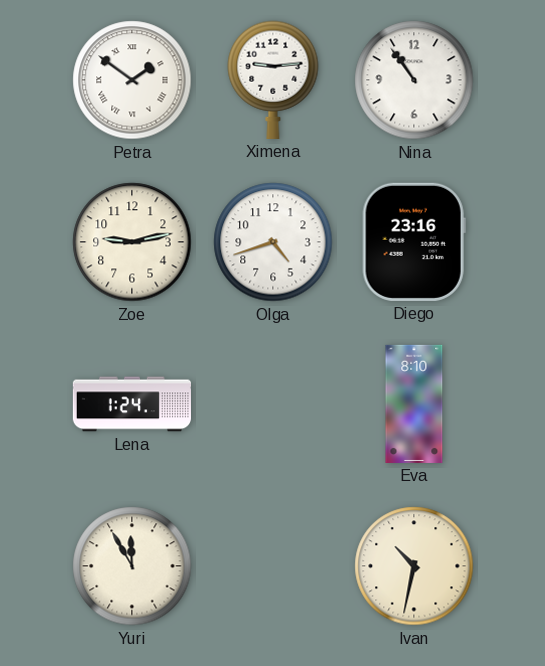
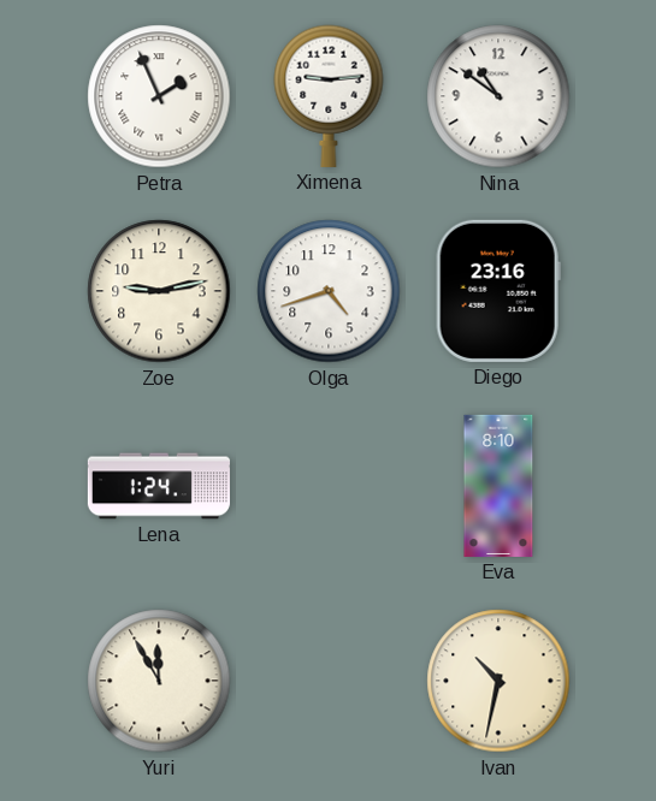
Petra: 1:51 -> 1:56
Nina: 10:54 -> 10:51
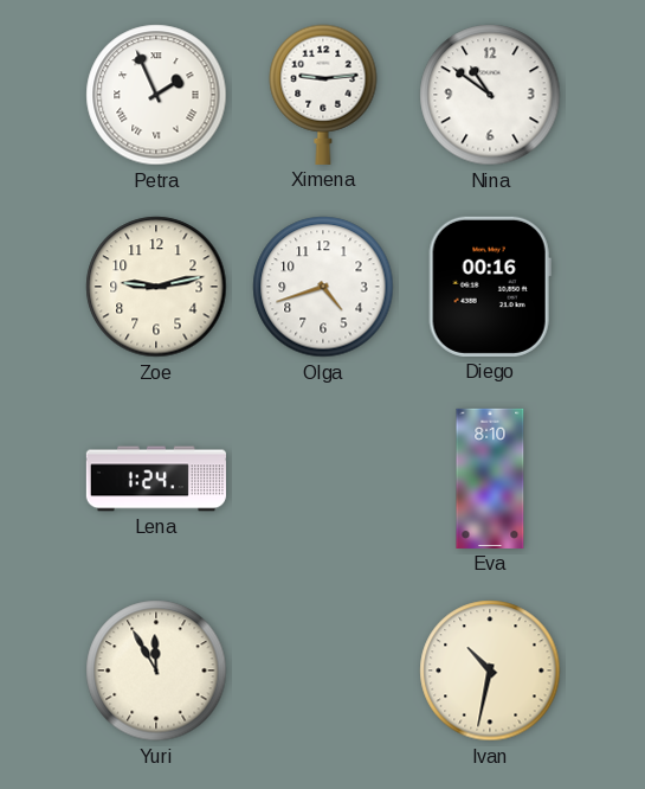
Diego: 23:16 -> 00:16
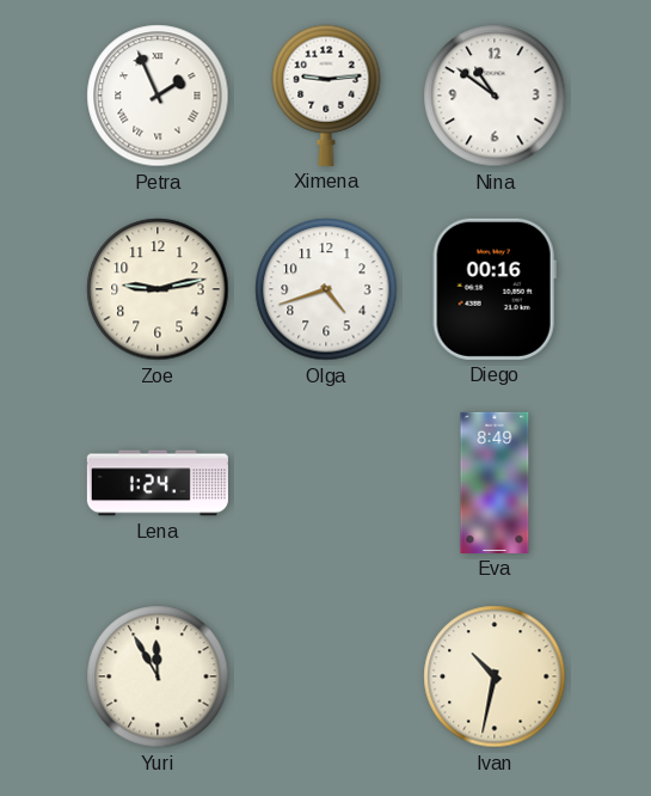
Eva: 8:10 -> 8:49
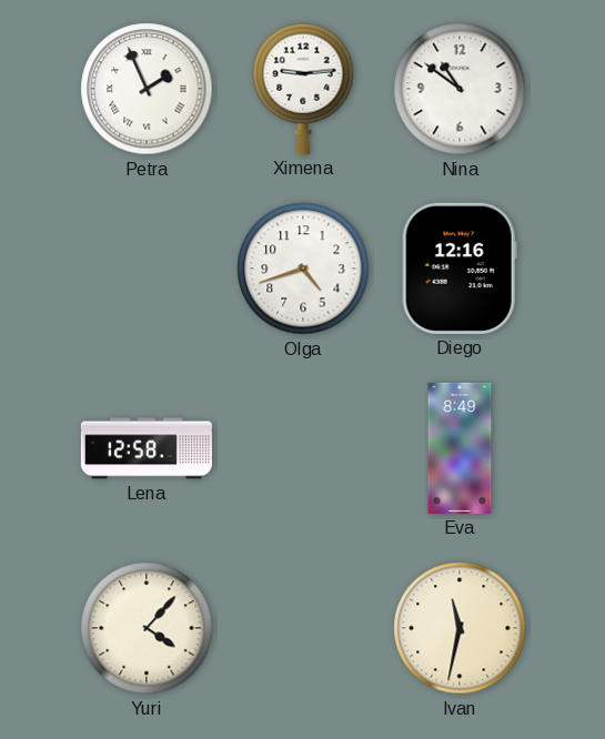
Zoe: 9:13 -> none
Diego: 00:16 -> 12:16
Lena: 1:24 -> 12:58
Yuri: 11:55 -> 4:07
Ivan: 10:32 -> 11:32
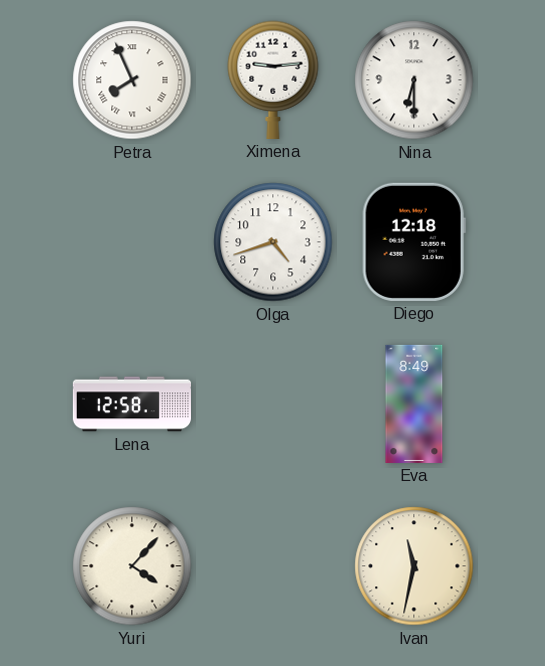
Petra: 1:56 -> 7:56
Nina: 10:51 -> 6:30
Diego: 12:16 -> 12:18
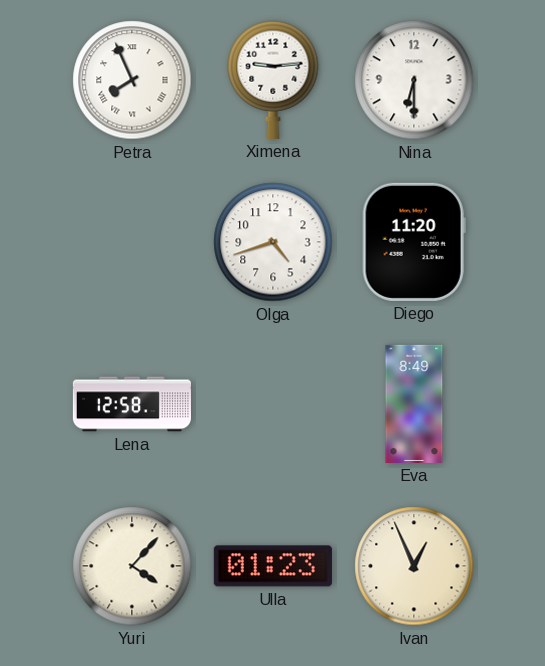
Diego: 12:18 -> 11:20
Ulla: none -> 01:23
Ivan: 11:32 -> 12:56
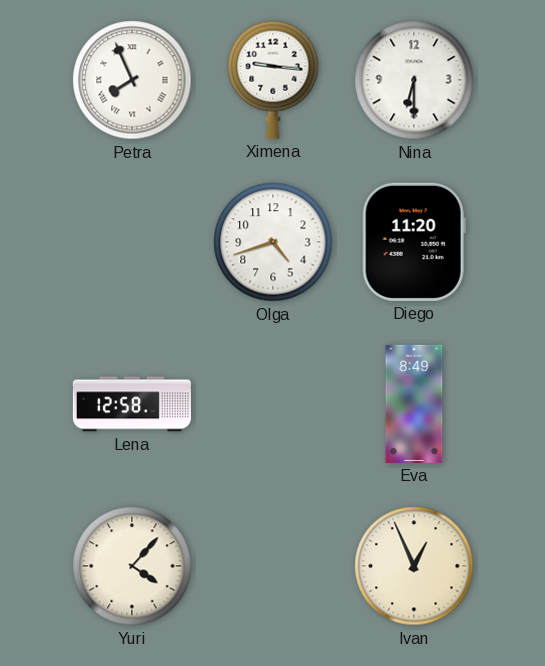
Ximena: 9:14 -> 9:16
Ulla: 01:23 -> none
